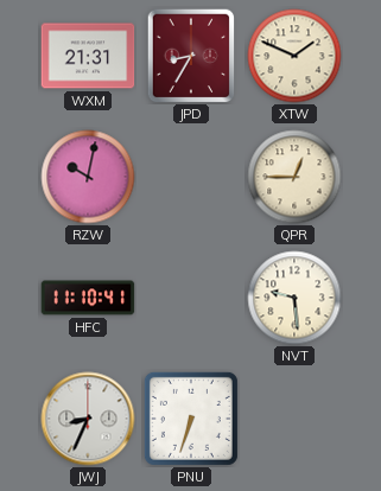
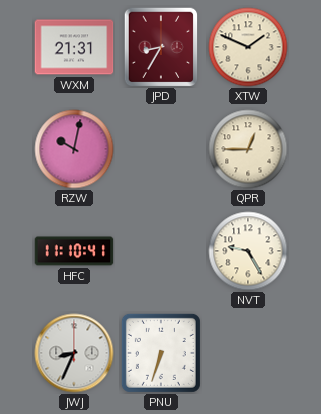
NVT: 9:29 -> 9:25
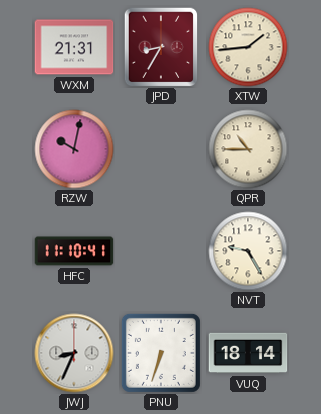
XTW: 1:49 -> 1:44
QPR: 12:45 -> 10:45
VUQ: none -> 18:14
